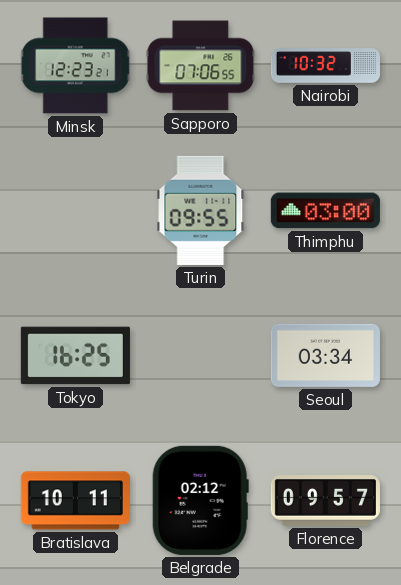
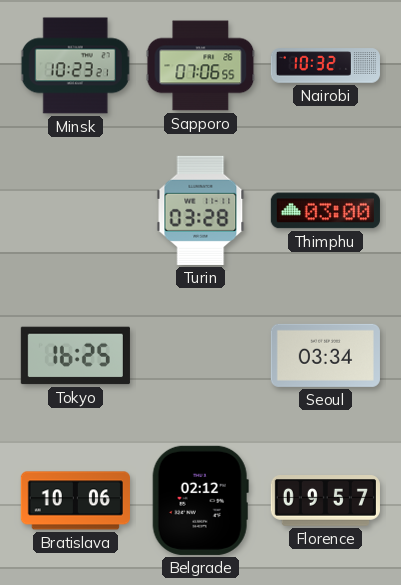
Minsk: 12:23 -> 10:23
Turin: 09:55 -> 03:28
Bratislava: 10:11 -> 10:06
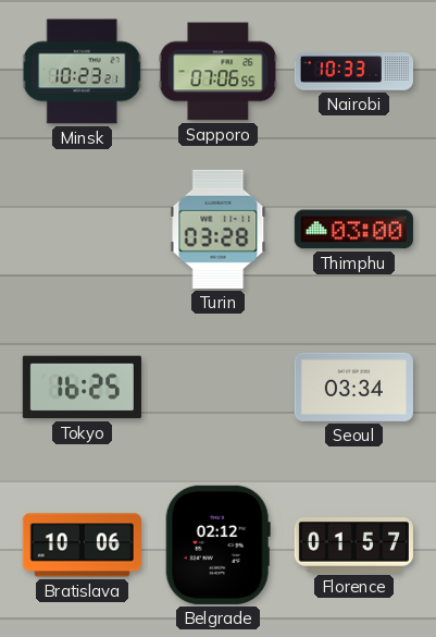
Nairobi: 10:32 -> 10:33
Florence: 09:57 -> 01:57
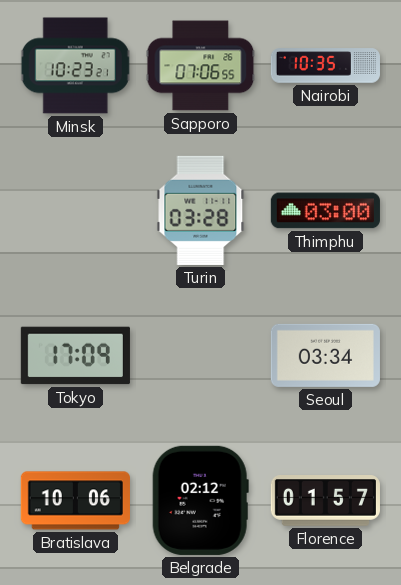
Nairobi: 10:33 -> 10:35
Tokyo: 16:25 -> 17:09
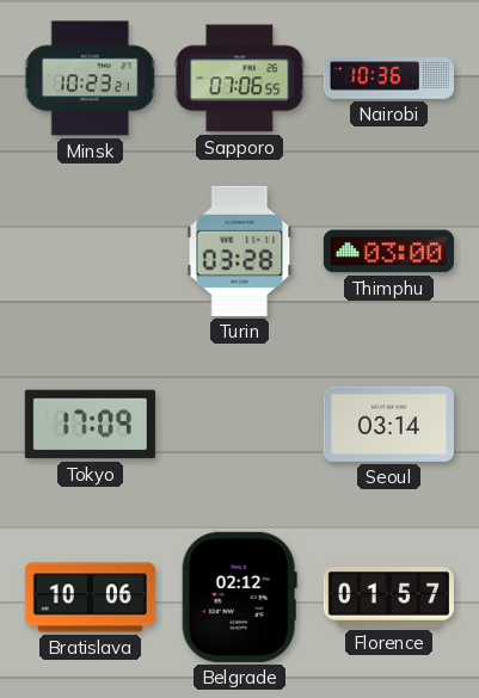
Nairobi: 10:35 -> 10:36
Seoul: 03:34 -> 03:14
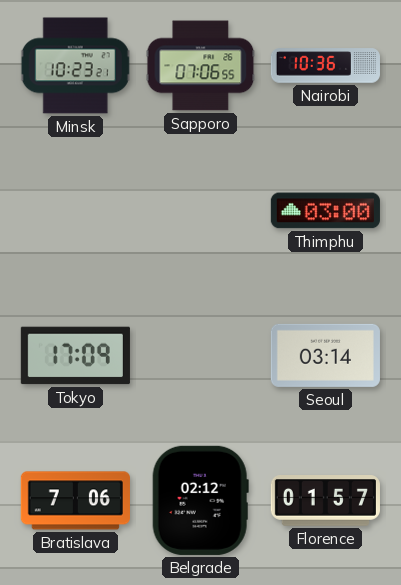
Turin: 03:28 -> none
Bratislava: 10:06 -> 7:06
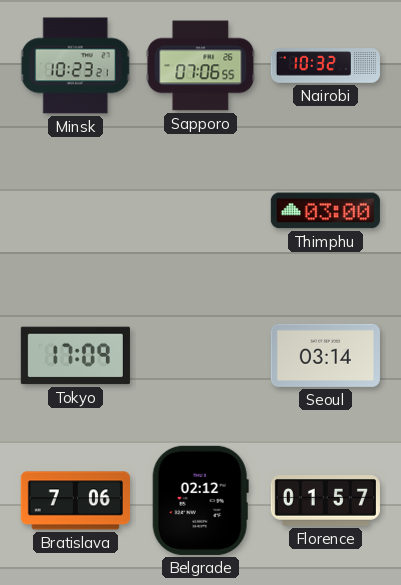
Nairobi: 10:36 -> 10:32
